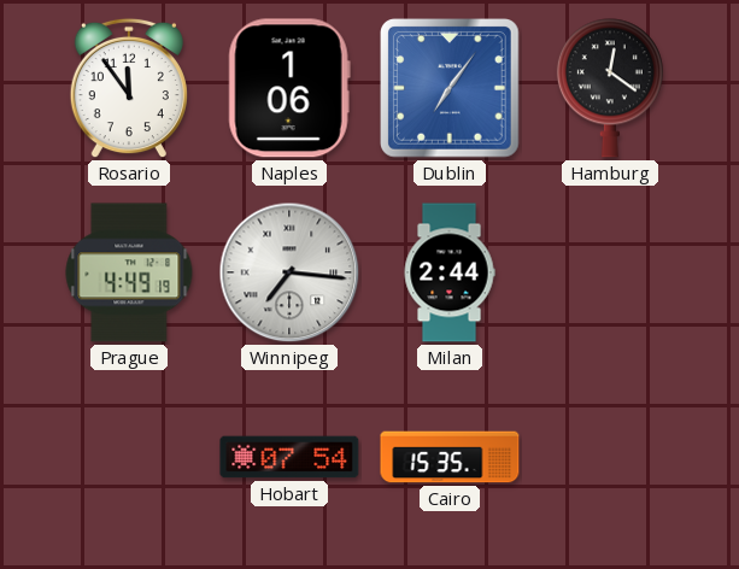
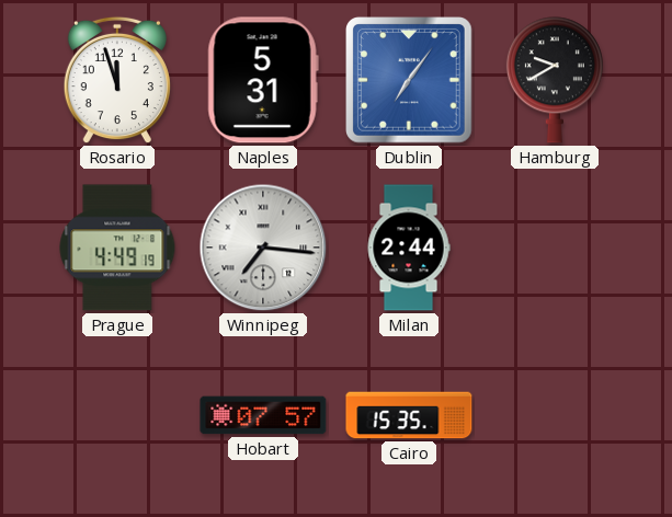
Rosario: 11:54 -> 11:57
Naples: 1:06 -> 5:31
Hamburg: 12:21 -> 9:40
Hobart: 07:54 -> 07:57
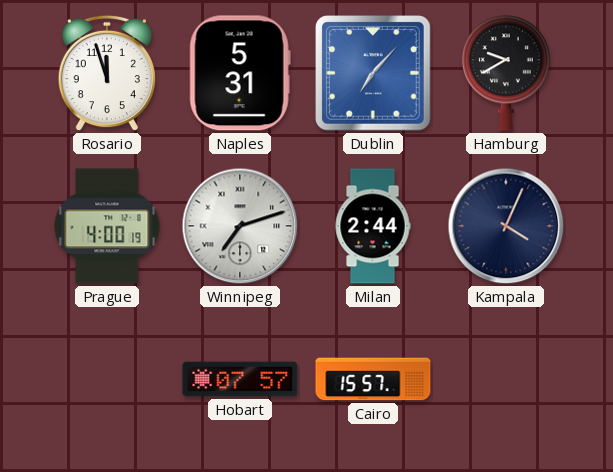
Dublin: 7:06 -> 7:07
Prague: 4:49 -> 4:00
Winnipeg: 7:16 -> 7:12
Kampala: none -> 4:04
Cairo: 15:35 -> 15:57
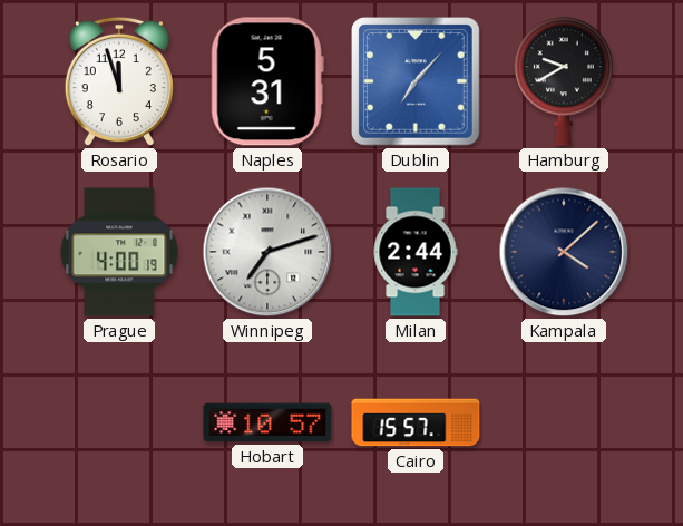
Kampala: 4:04 -> 4:08
Hobart: 07:57 -> 10:57
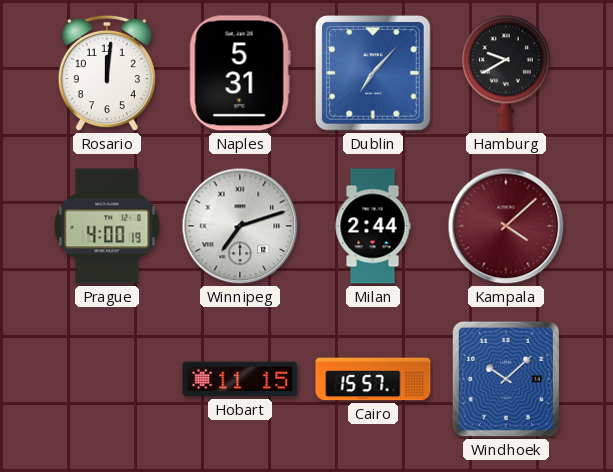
Rosario: 11:57 -> 12:01
Kampala dial: navy -> burgundy
Hobart: 10:57 -> 11:15
Windhoek: none -> 10:08
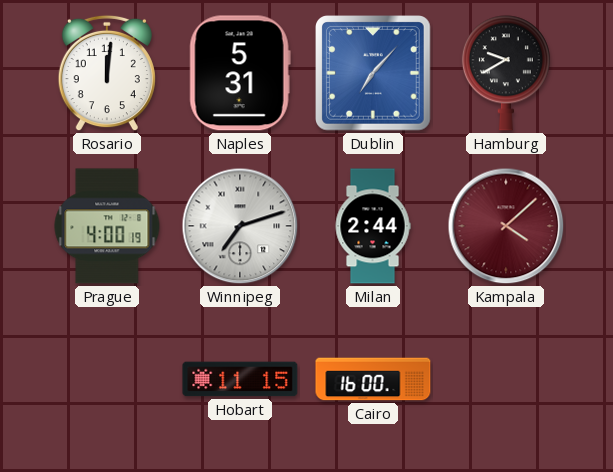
Cairo: 15:57 -> 16:00
Windhoek: 10:08 -> none
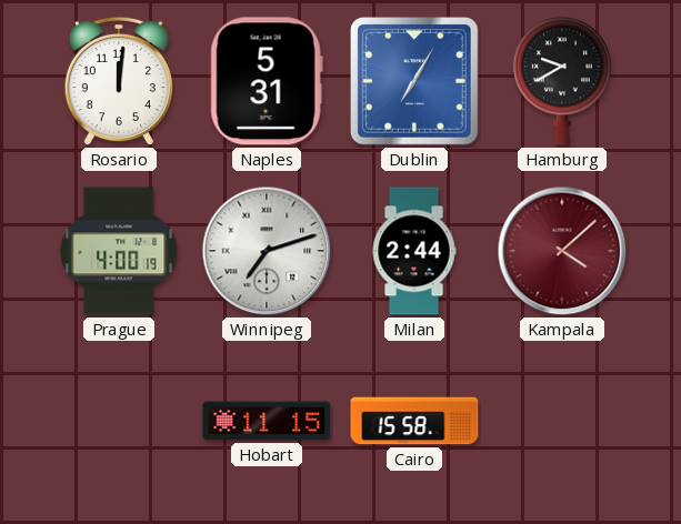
Dublin: 7:07 -> 7:05
Cairo: 16:00 -> 15:58
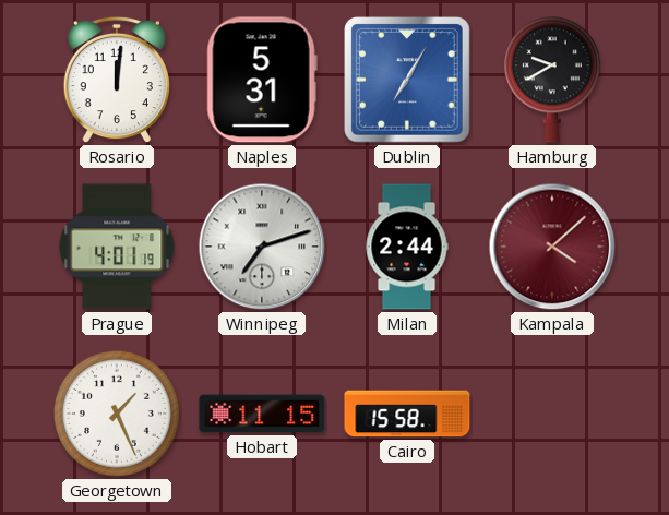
Prague: 4:00 -> 4:01
Georgetown: none -> 1:26
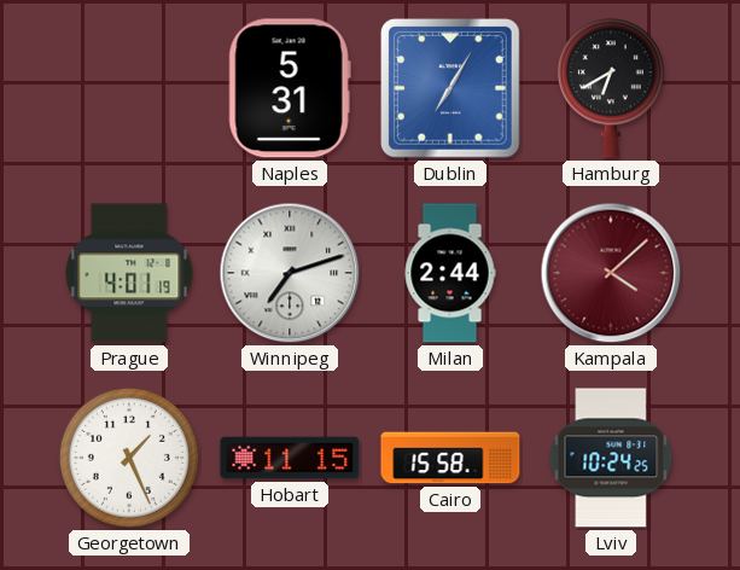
Rosario: 12:01 -> none
Hamburg: 9:40 -> 6:40
Lviv: none -> 10:24
